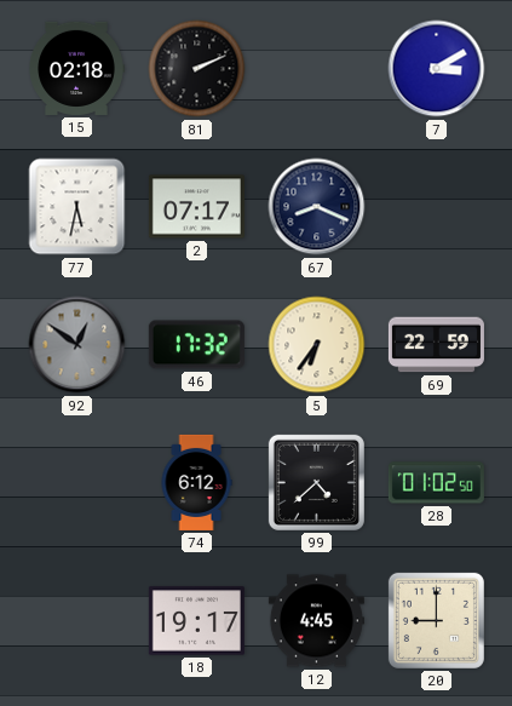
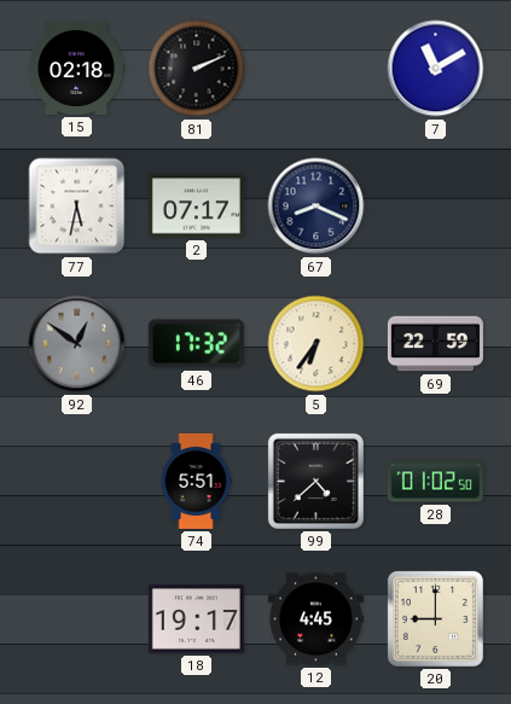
7: 3:10 -> 11:10
74: 6:12 -> 5:51
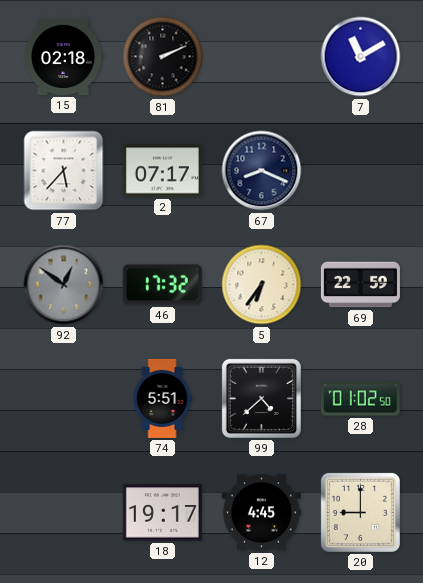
77: 5:32 -> 5:37
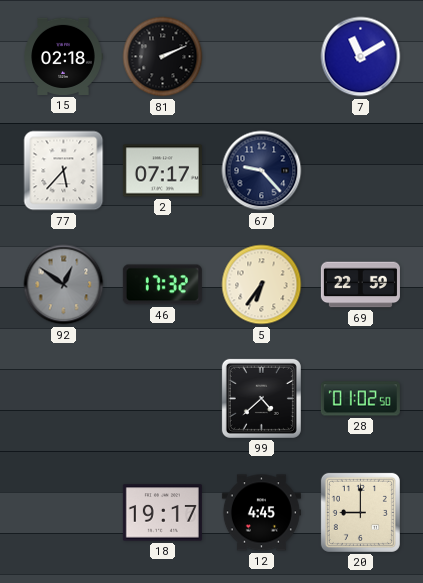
67: 8:19 -> 9:23
74: 5:51 -> none
